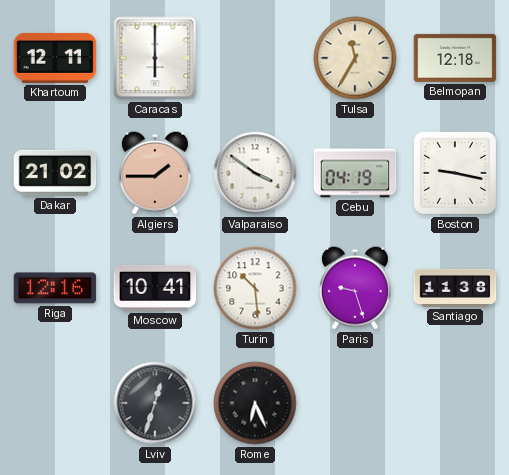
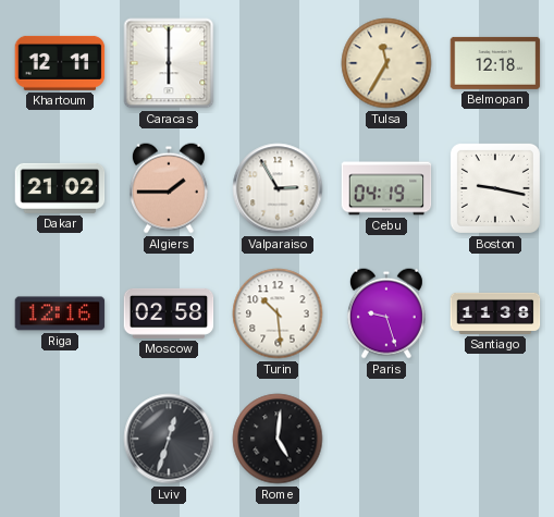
Valparaiso: 3:51 -> 2:55
Moscow: 10:41 -> 02:58
Rome: 6:26 -> 5:01
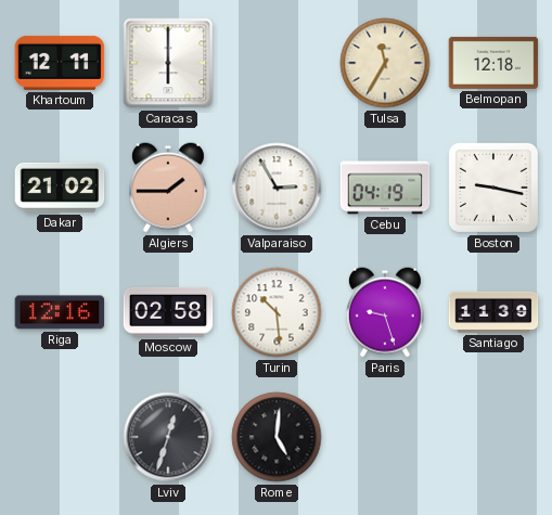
Santiago: 11:38 -> 11:39
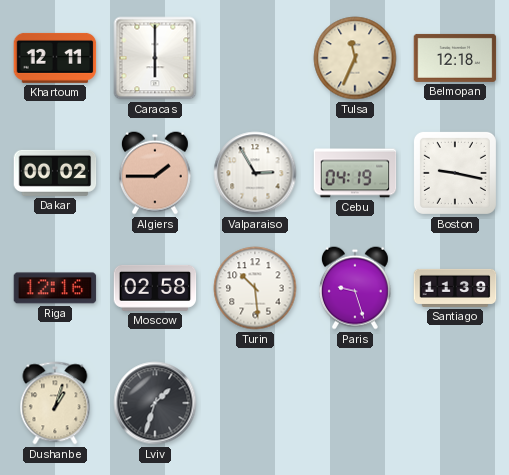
Tulsa: 11:35 -> 11:34
Dakar: 21:02 -> 00:02
Dushanbe: none -> 1:03
Lviv: 12:33 -> 1:33
Rome: 5:01 -> none
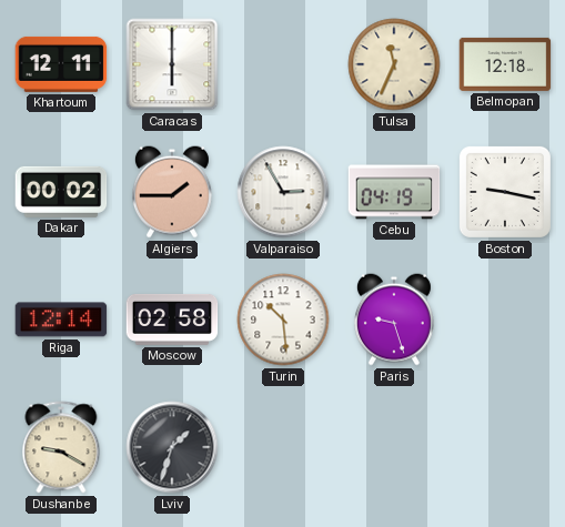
Riga: 12:16 -> 12:14
Santiago: 11:39 -> none
Dushanbe: 1:03 -> 9:20
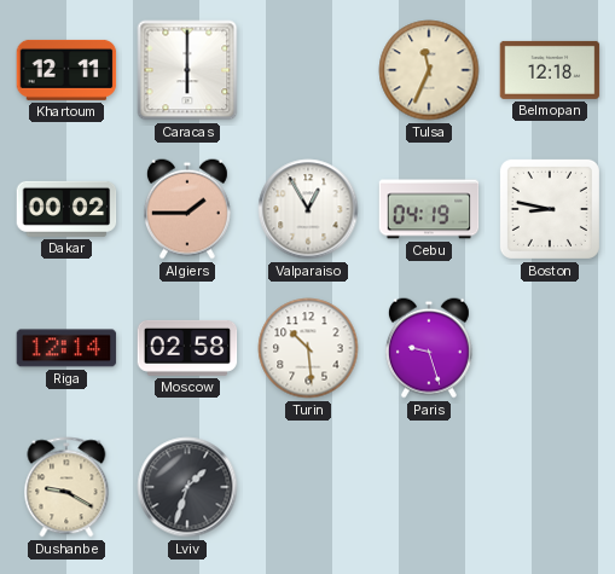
Valparaiso: 2:55 -> 12:55
Boston: 9:17 -> 8:47
